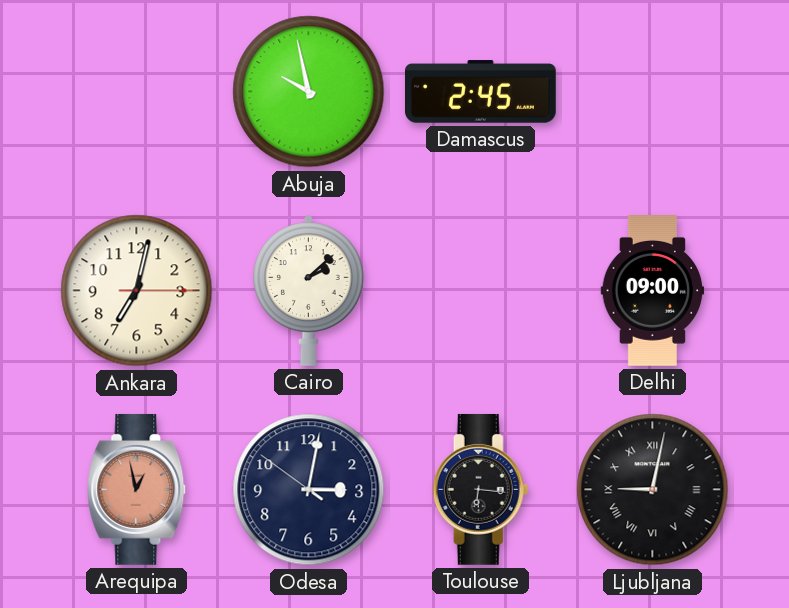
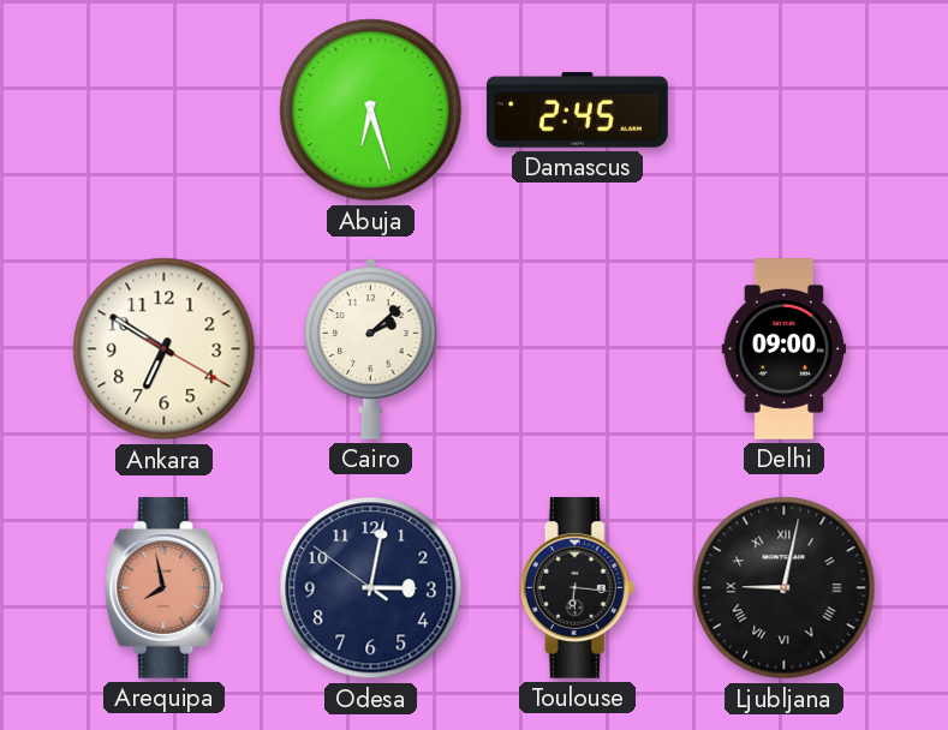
Abuja: 9:58 -> 6:27
Ankara: 7:02 -> 6:50
Arequipa: 12:58 -> 7:58
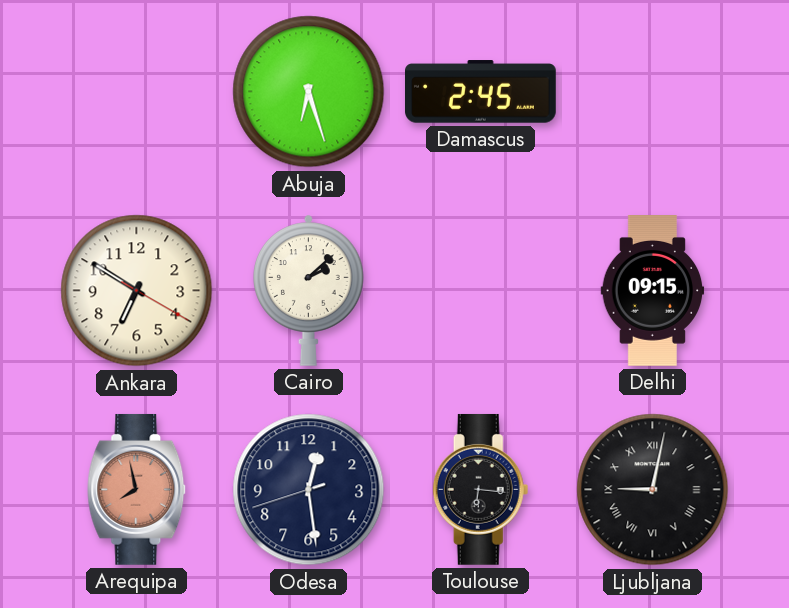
Delhi: 09:00 -> 09:15
Odesa: 3:01 -> 12:28
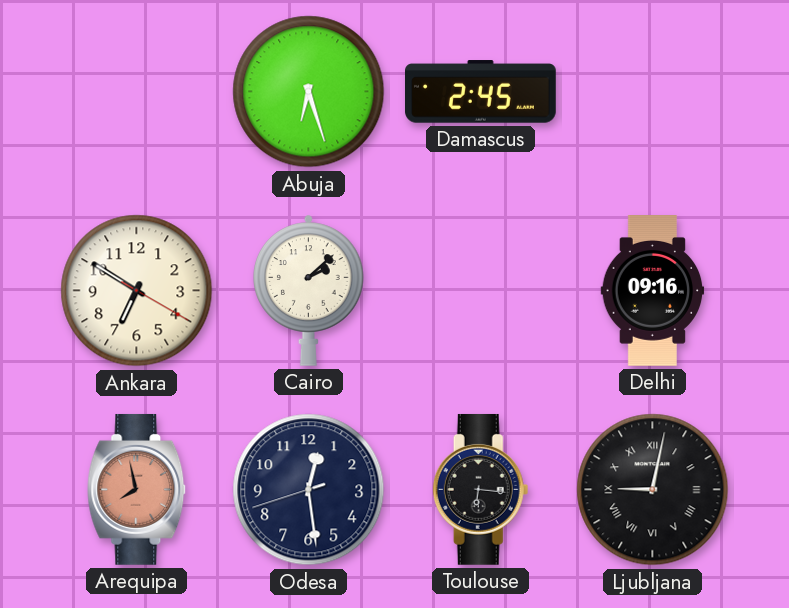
Delhi: 09:15 -> 09:16
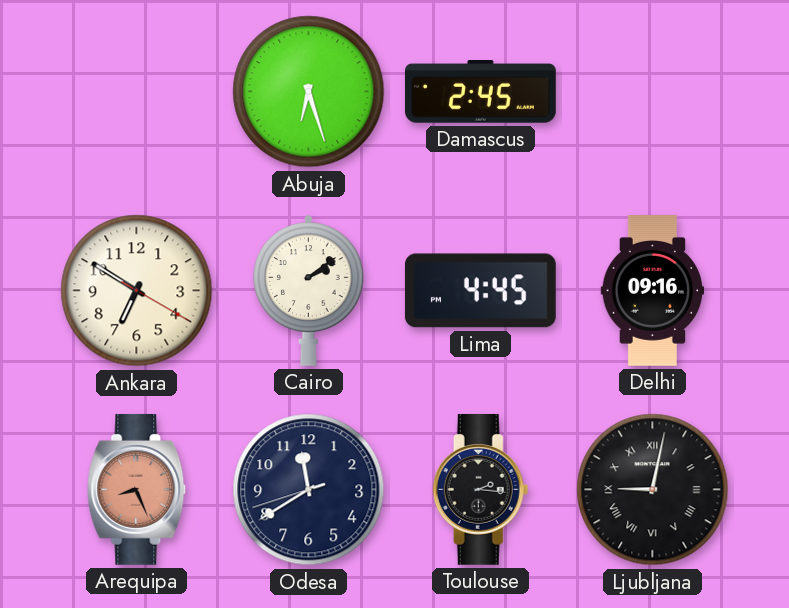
Cairo: 2:08 -> 2:09
Lima: none -> 4:45
Arequipa: 7:58 -> 8:26
Odesa: 12:28 -> 11:39
Toulouse: 6:16 -> 2:16
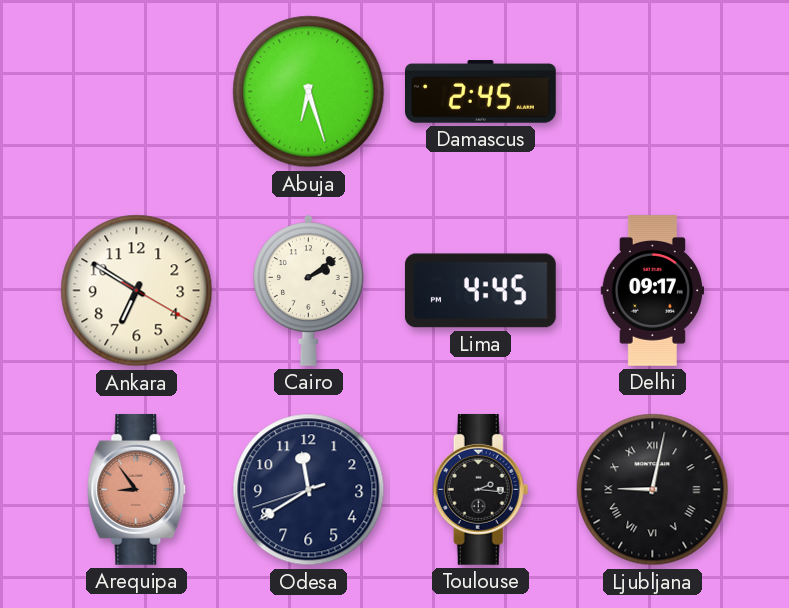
Delhi: 09:16 -> 09:17
Arequipa: 8:26 -> 8:54
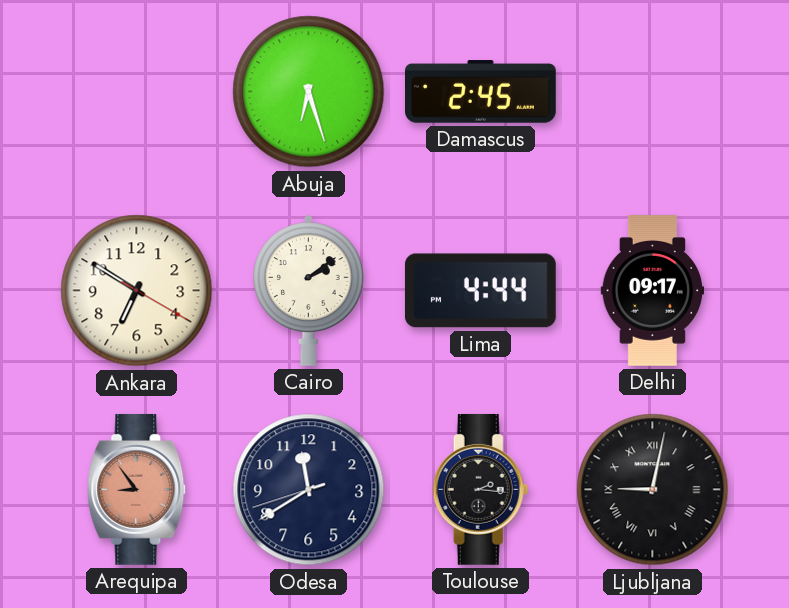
Lima: 4:45 -> 4:44
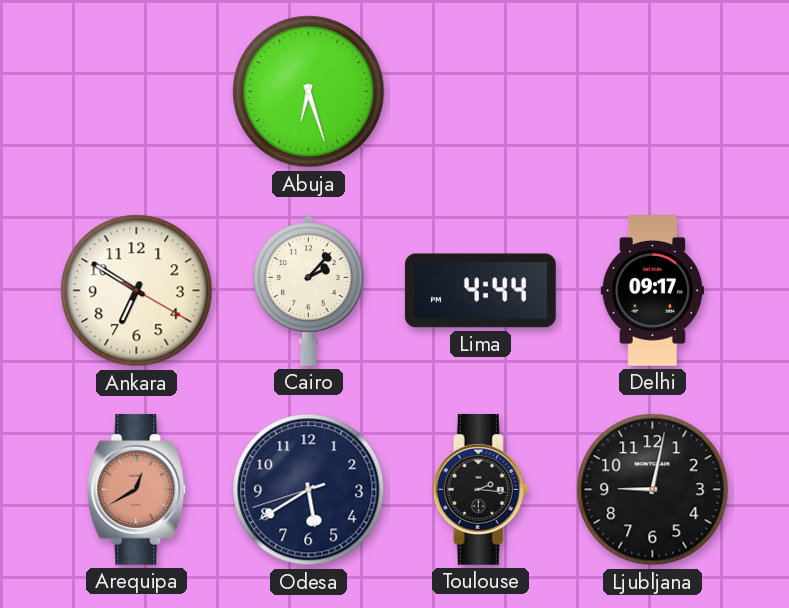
Damascus: 2:45 -> none
Cairo: 2:09 -> 2:07
Arequipa: 8:54 -> 12:40
Odesa: 11:39 -> 5:39
Ljubljana numerals: Roman -> Arabic
